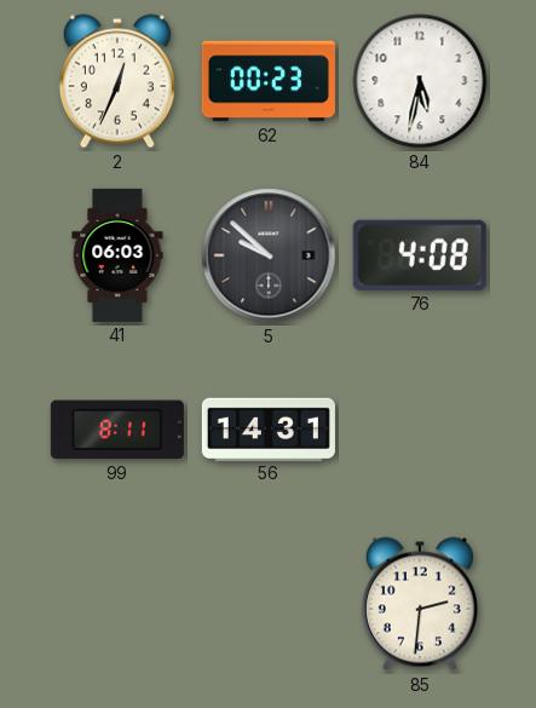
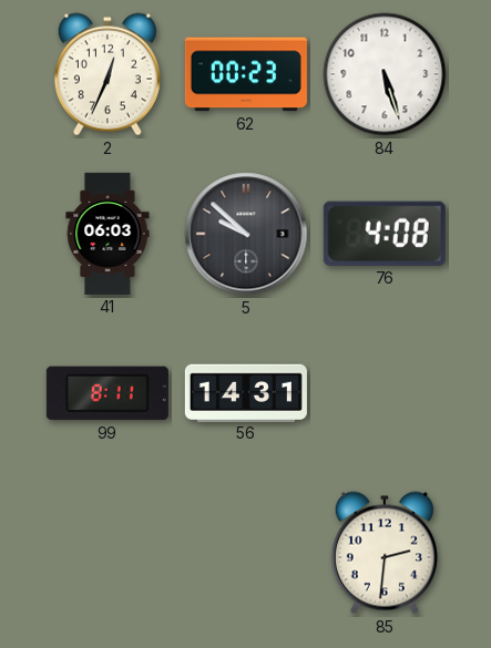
84: 5:32 -> 5:27
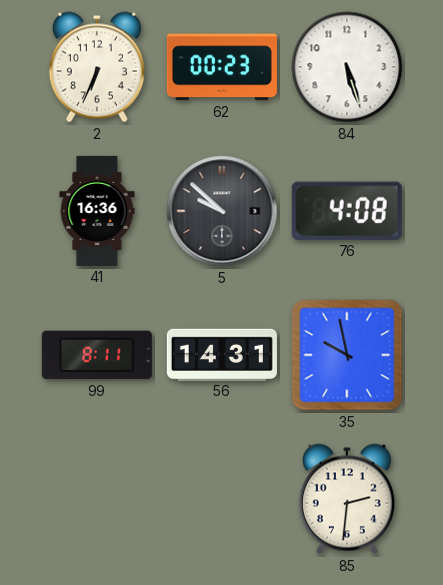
2: 12:34 -> 6:34
41: 06:03 -> 16:36
35: none -> 9:58
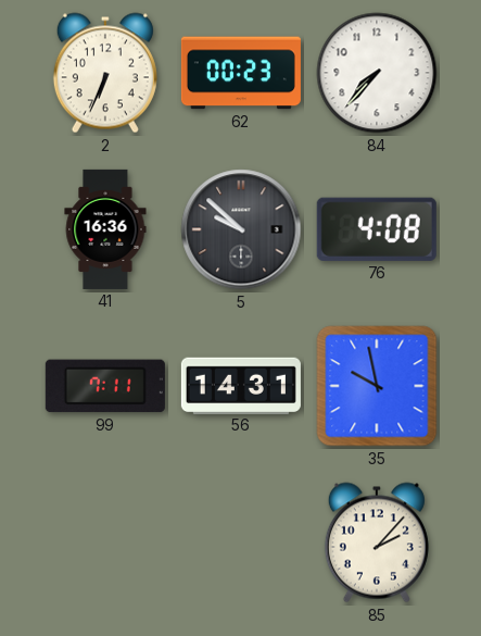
84: 5:27 -> 7:37
99: 8:11 -> 7:11
85: 2:31 -> 2:07
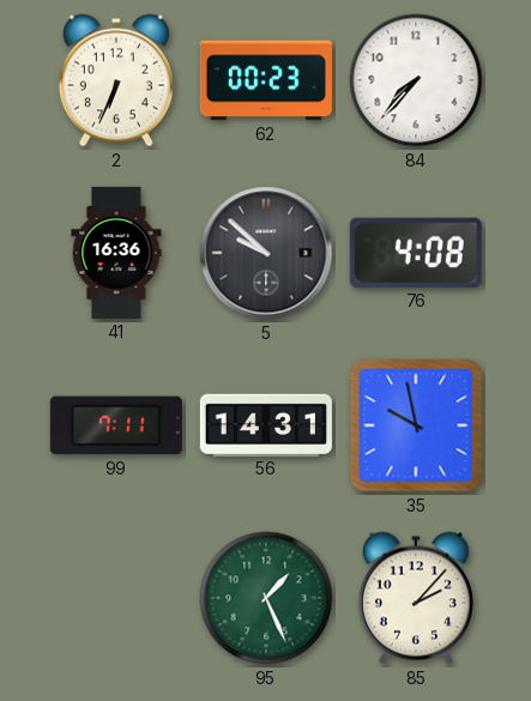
95: none -> 1:26
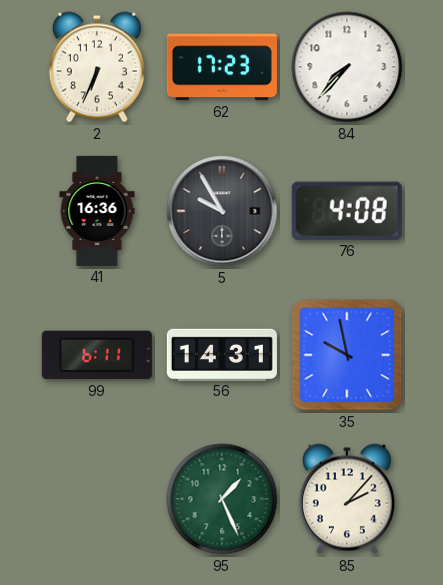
62: 00:23 -> 17:23
5: 9:52 -> 9:55
99: 7:11 -> 6:11
